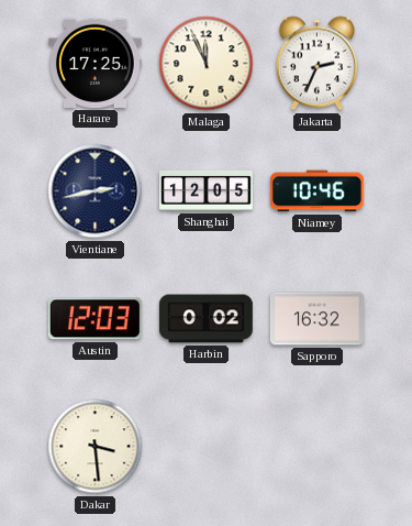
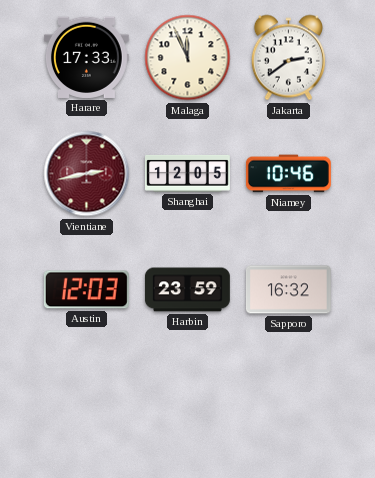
Harare: 17:25 -> 17:33
Jakarta: 2:34 -> 2:39
Vientiane dial: navy -> burgundy
Harbin: 0:02 -> 23:59
Dakar: 3:29 -> none
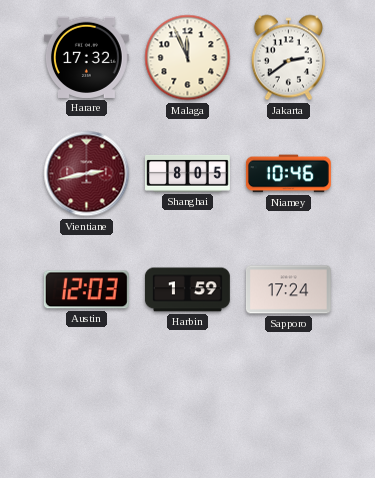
Harare: 17:33 -> 17:32
Shanghai: 12:05 -> 8:05
Harbin: 23:59 -> 1:59
Sapporo: 16:32 -> 17:24
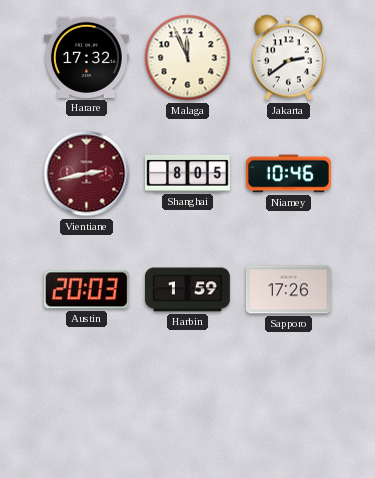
Austin: 12:03 -> 20:03
Sapporo: 17:24 -> 17:26
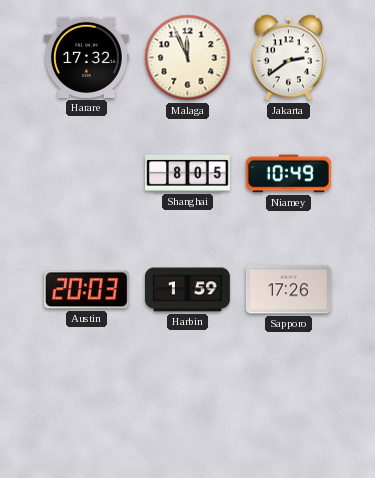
Vientiane: 2:43 -> none
Niamey: 10:46 -> 10:49
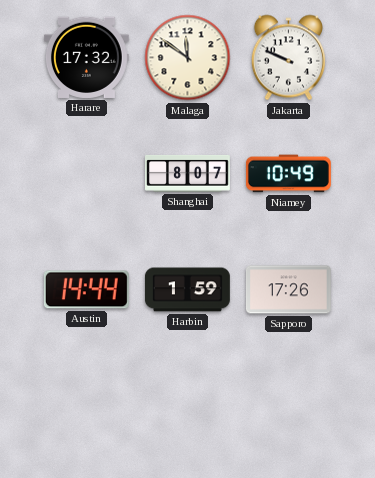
Malaga: 11:56 -> 11:51
Jakarta: 2:39 -> 9:49
Shanghai: 8:05 -> 8:07
Austin: 20:03 -> 14:44
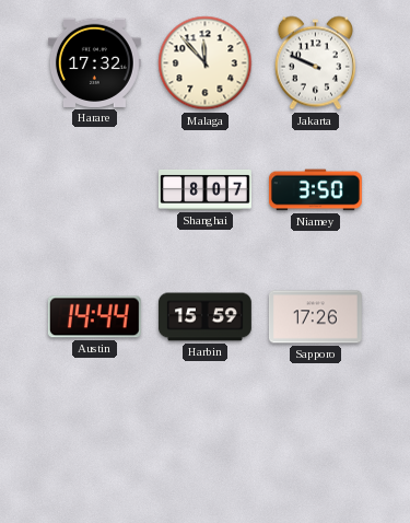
Malaga: 11:51 -> 11:53
Niamey: 10:49 -> 3:50
Harbin: 1:59 -> 15:59
